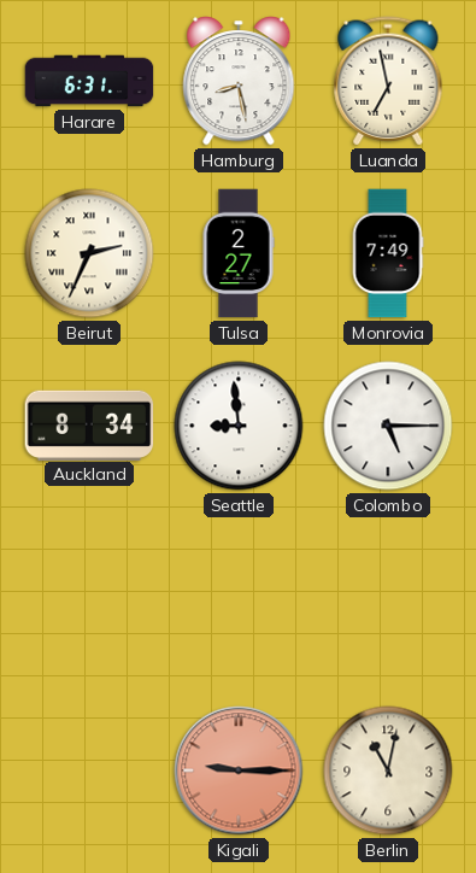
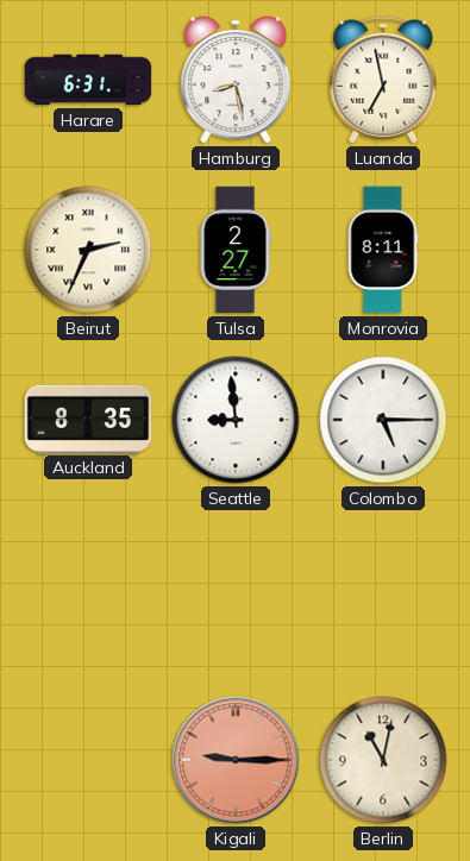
Monrovia: 7:49 -> 8:11
Auckland: 8:34 -> 8:35
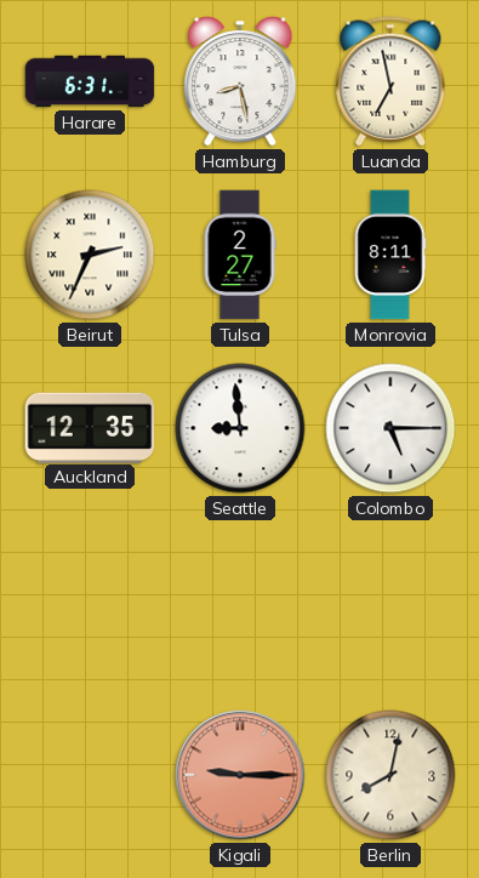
Auckland: 8:35 -> 12:35
Berlin: 11:02 -> 8:02
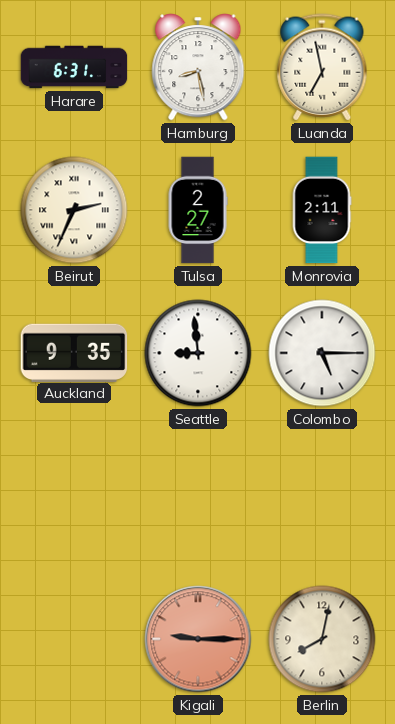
Monrovia: 8:11 -> 2:11
Auckland: 12:35 -> 9:35
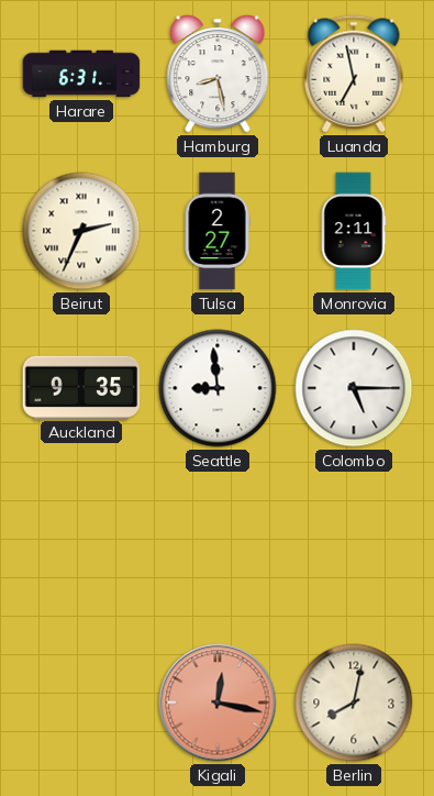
Kigali: 9:15 -> 12:17
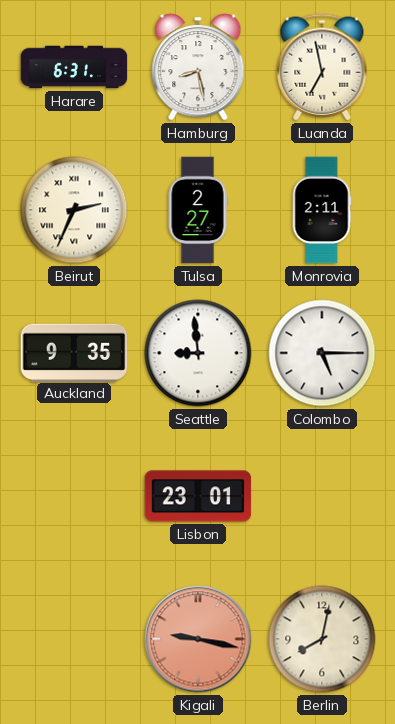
Lisbon: none -> 23:01
Kigali: 12:17 -> 9:17
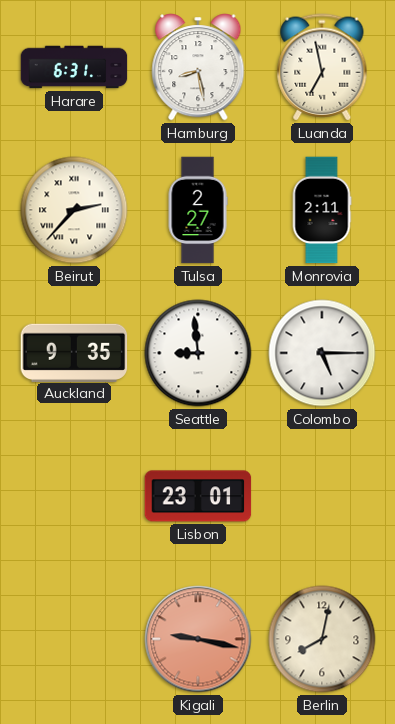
Beirut: 2:34 -> 2:37
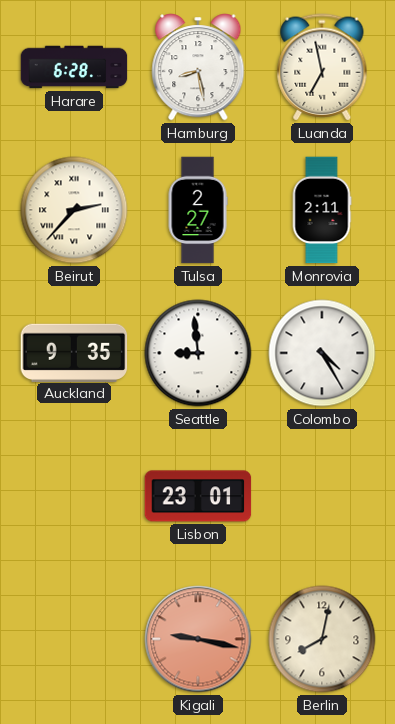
Harare: 6:31 -> 6:28
Colombo: 5:15 -> 4:25
